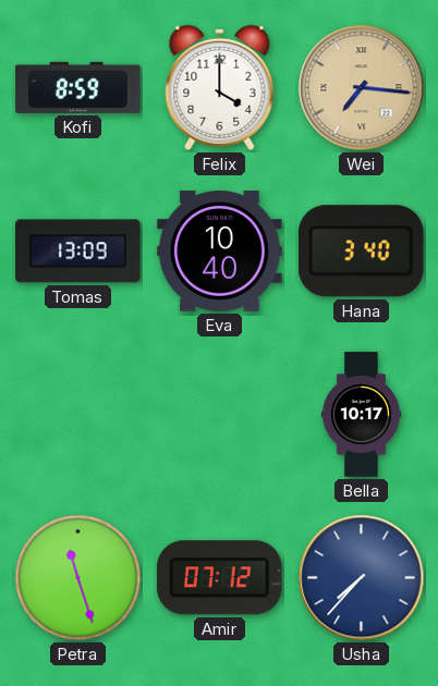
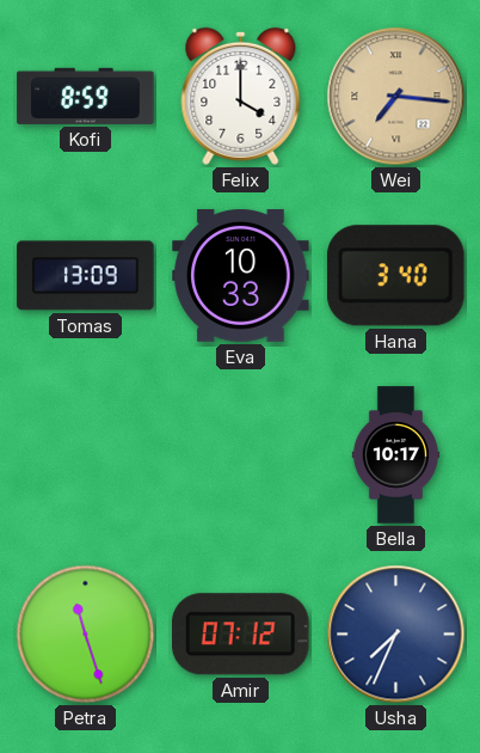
Eva: 10:40 -> 10:33
Usha: 7:37 -> 7:34
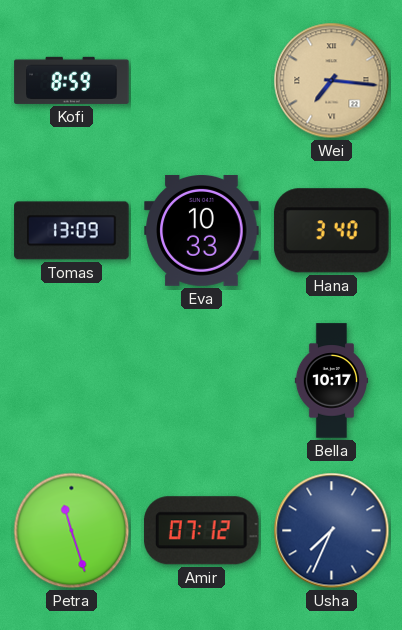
Felix: 4:00 -> none
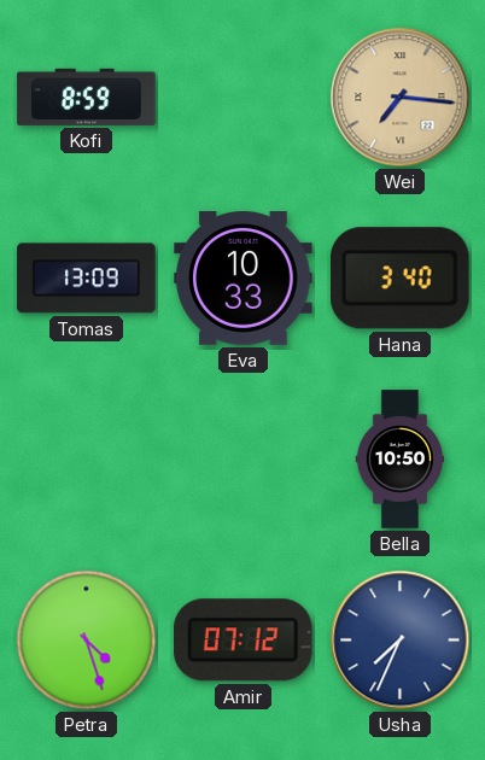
Bella: 10:17 -> 10:50
Petra: 11:27 -> 4:27
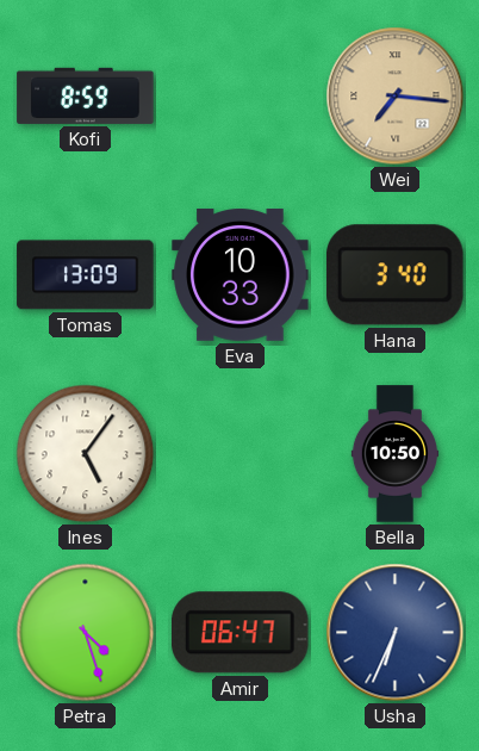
Ines: none -> 5:06
Amir: 07:12 -> 06:47
Usha: 7:34 -> 6:34
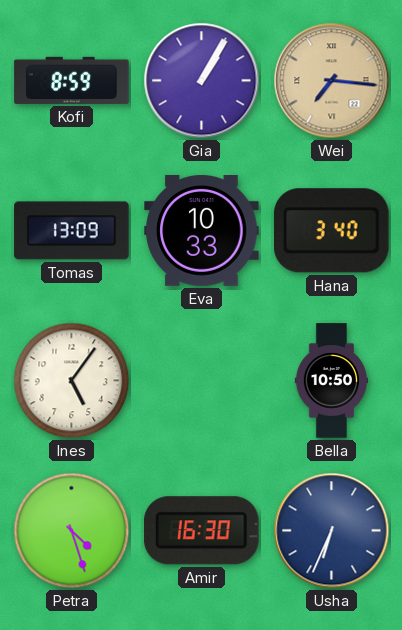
Gia: none -> 1:05
Amir: 06:47 -> 16:30
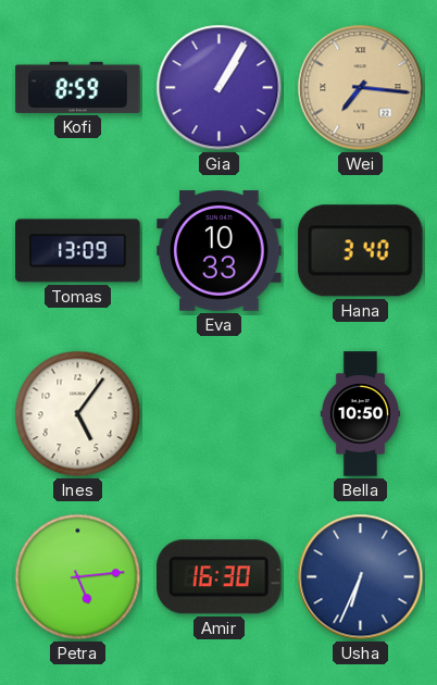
Petra: 4:27 -> 5:14
